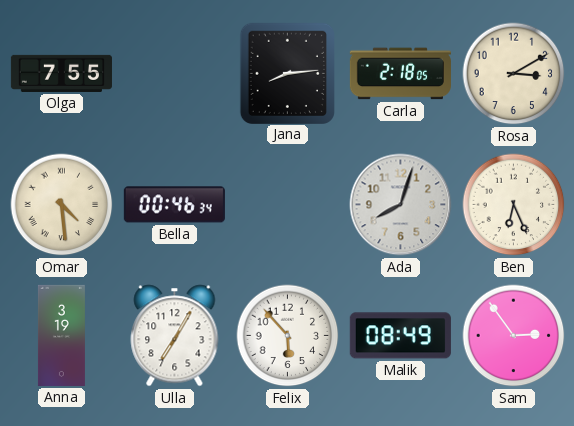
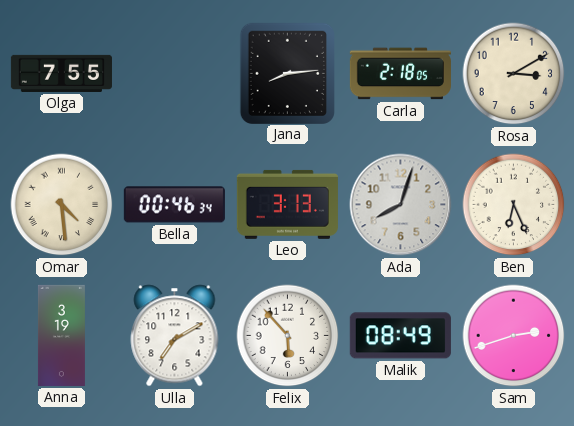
Leo: none -> 3:13
Ulla: 7:05 -> 7:10
Sam: 2:54 -> 2:42
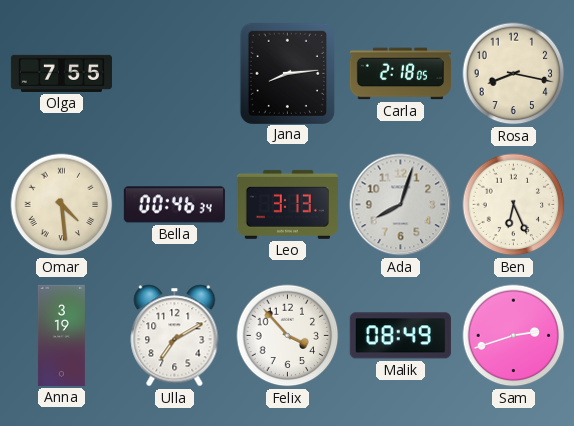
Rosa: 3:10 -> 8:17
Felix: 5:53 -> 3:53
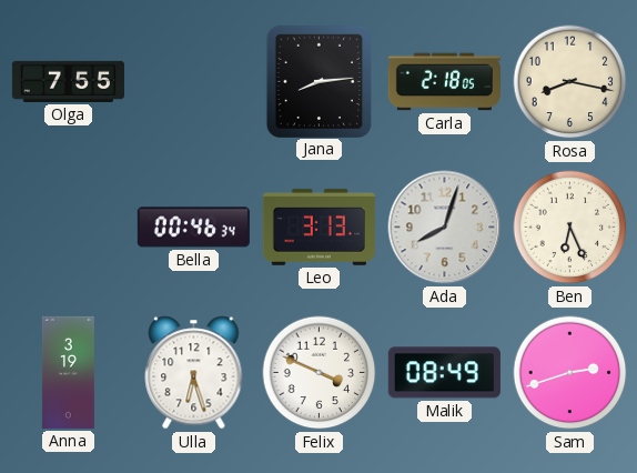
Omar: 4:29 -> none
Ulla: 7:10 -> 6:27
Felix: 3:53 -> 3:49
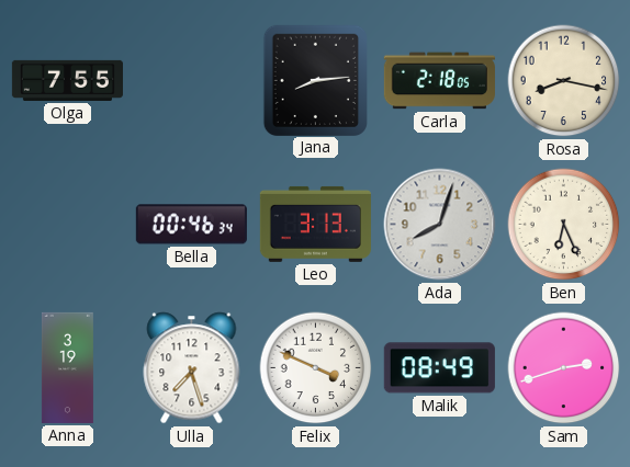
Ulla: 6:27 -> 7:27
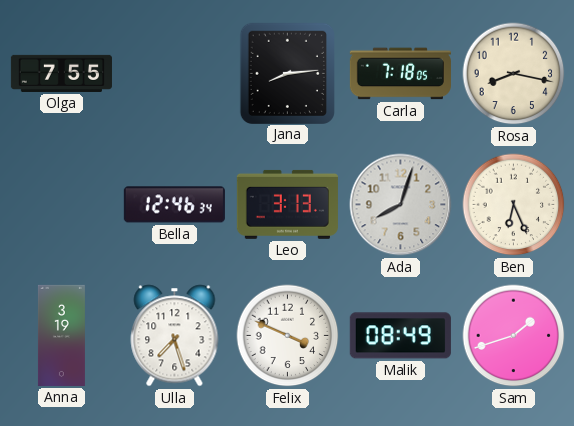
Carla: 2:18 -> 7:18
Bella: 00:46 -> 12:46
Sam: 2:42 -> 1:42
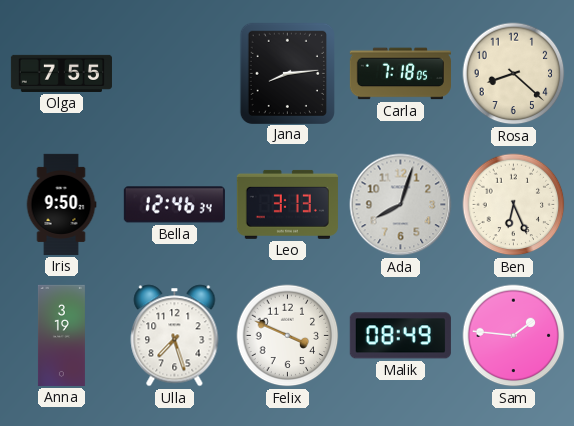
Rosa: 8:17 -> 8:22
Iris: none -> 9:50
Sam: 1:42 -> 1:46
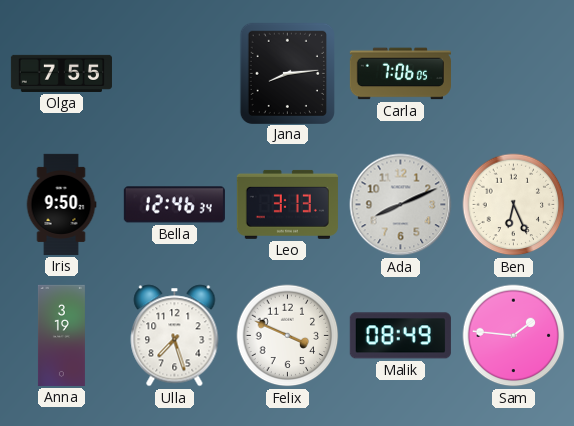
Carla: 7:18 -> 7:06
Rosa: 8:22 -> none
Ada: 8:03 -> 8:11
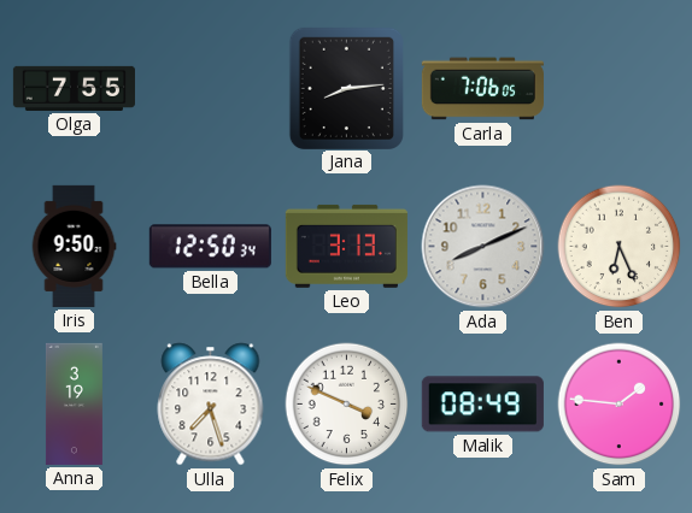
Bella: 12:46 -> 12:50
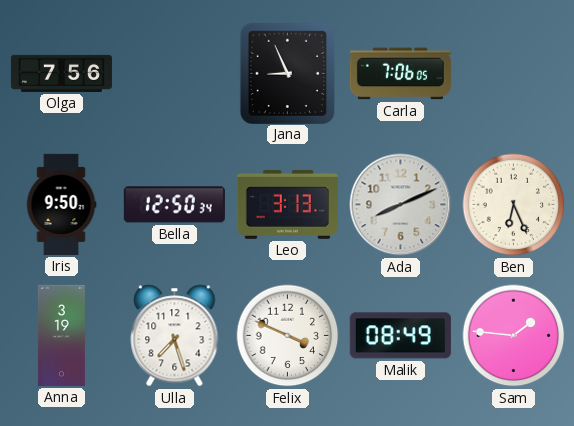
Olga: 7:55 -> 7:56
Jana: 8:14 -> 8:56
